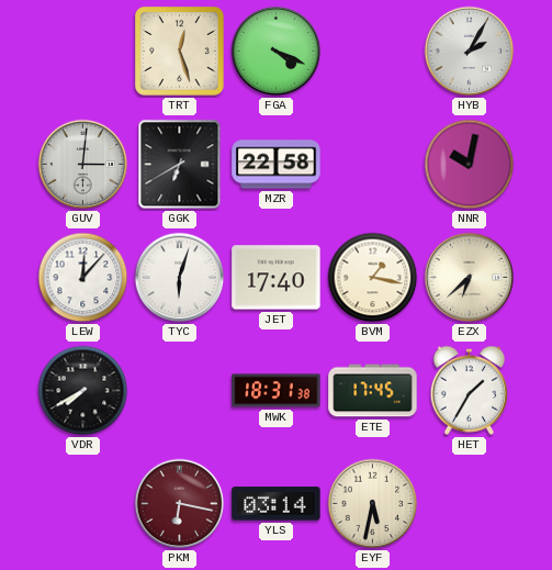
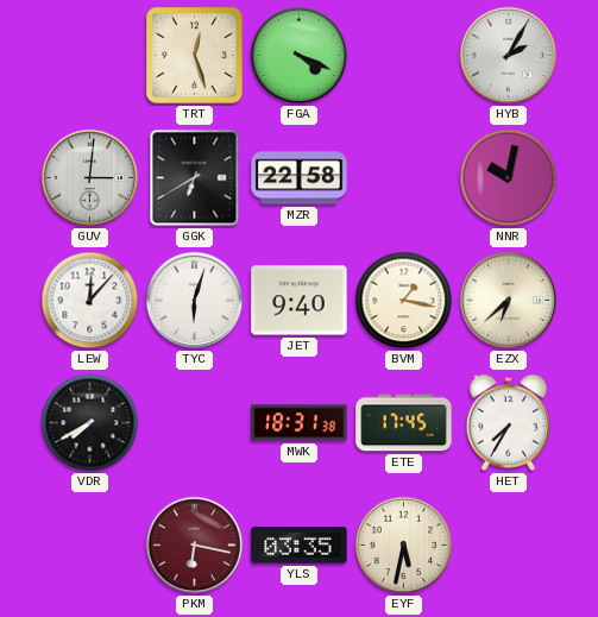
JET: 17:40 -> 9:40
HET: 1:35 -> 7:35
YLS: 03:14 -> 03:35
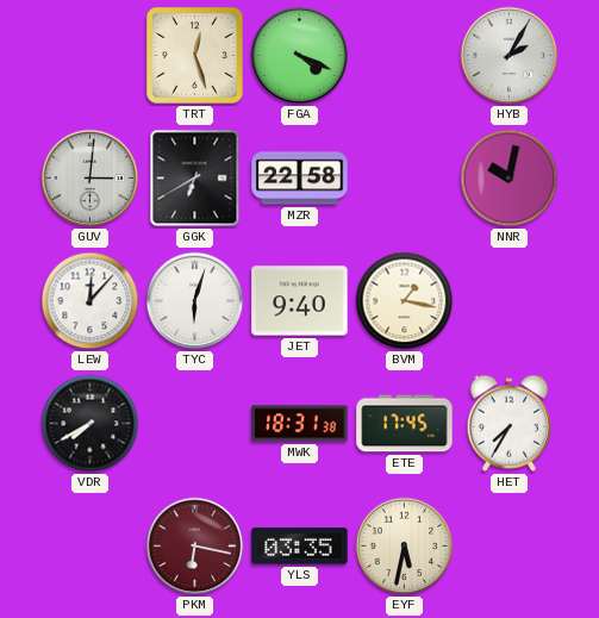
EZX: 6:38 -> none
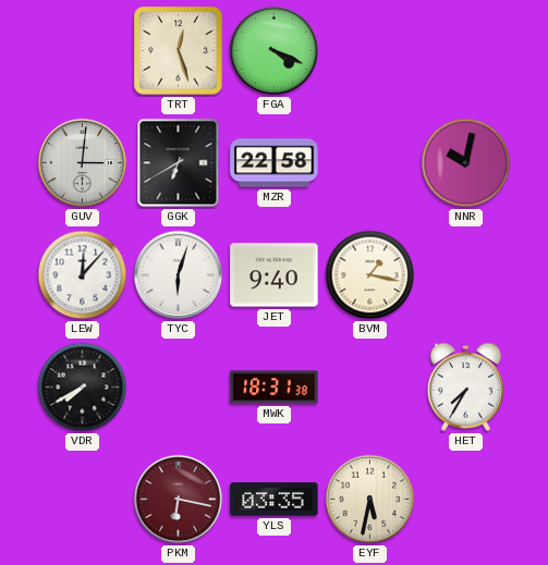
HYB: 2:05 -> none
ETE: 17:45 -> none
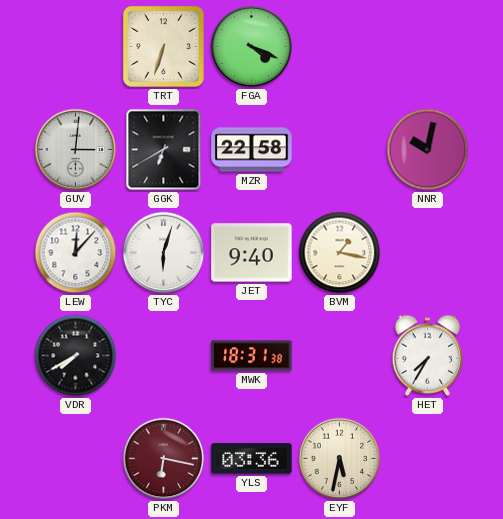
TRT: 12:27 -> 6:33
YLS: 03:35 -> 03:36
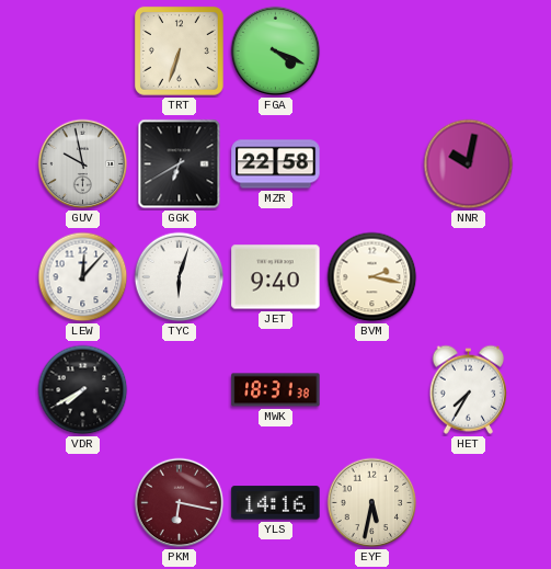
GUV: 3:01 -> 9:58
BVM: 1:17 -> 2:17
YLS: 03:36 -> 14:16
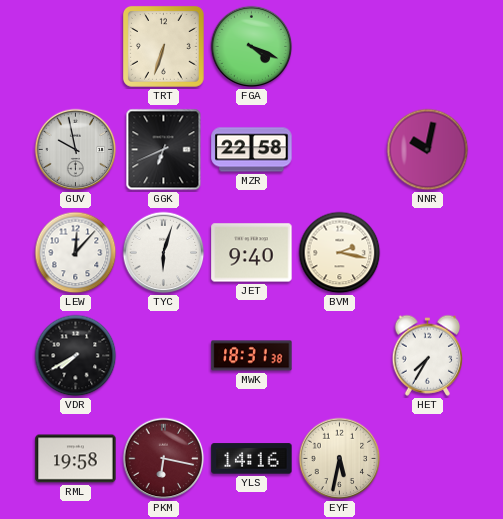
GGK: 6:40 -> 6:41
RML: none -> 19:58
